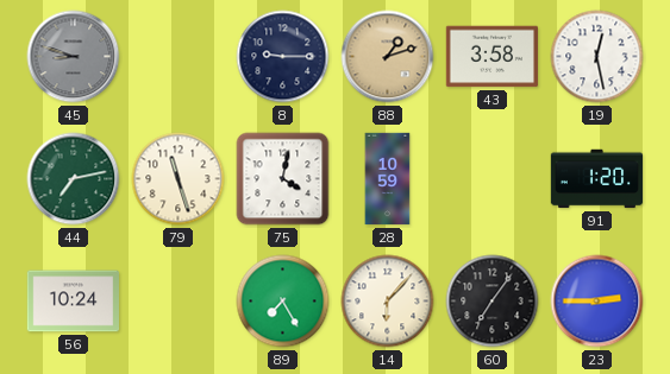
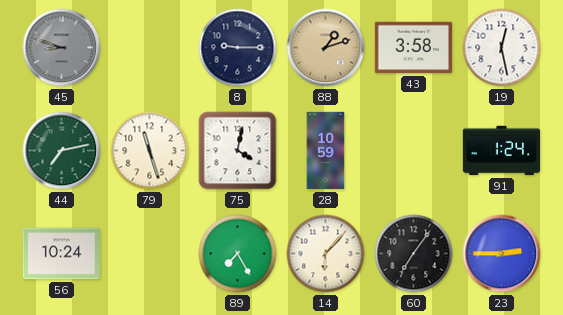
91: 1:20 -> 1:24
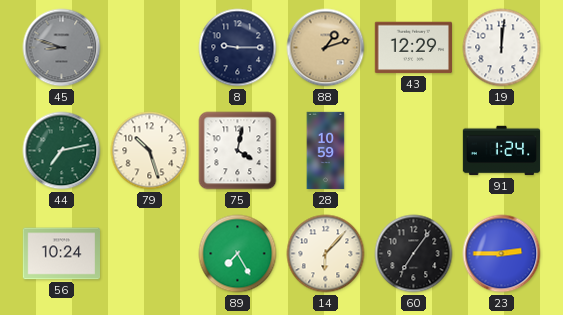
43: 3:58 -> 12:29
19: 12:28 -> 12:01
79: 11:27 -> 10:27
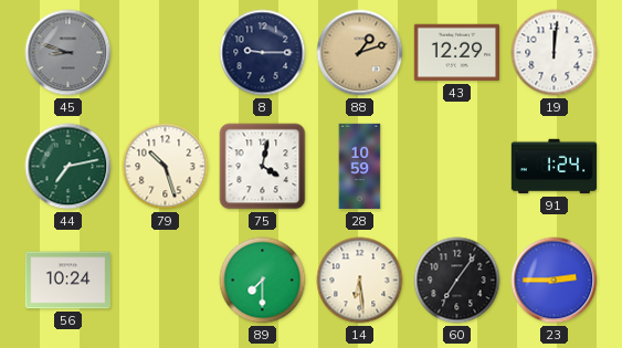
89: 7:25 -> 7:30
14: 6:07 -> 6:29
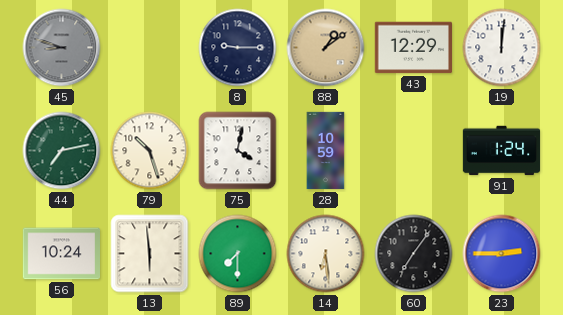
88: 1:12 -> 1:09
13: none -> 5:59
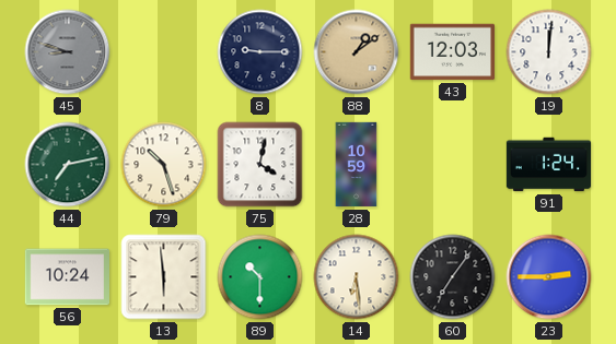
43: 12:29 -> 12:03
89: 7:30 -> 10:30
